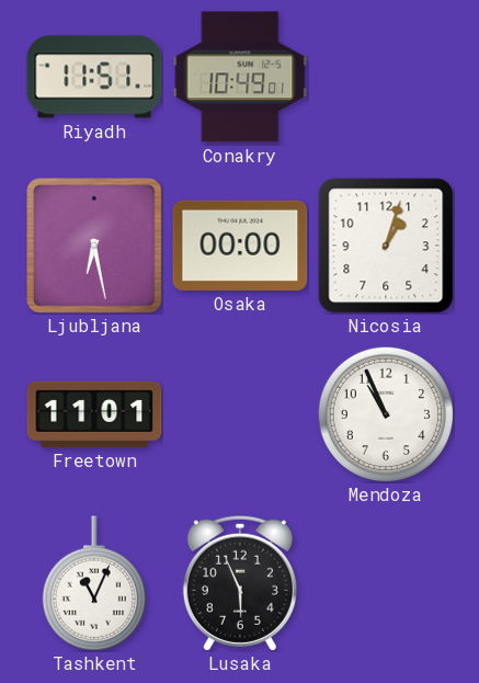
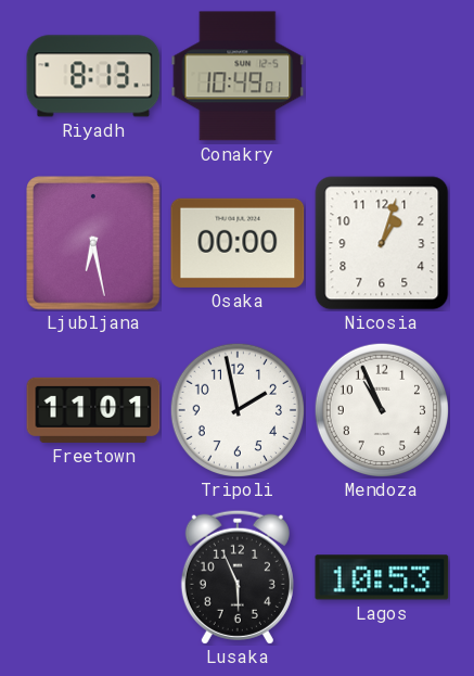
Riyadh: 11:51 -> 8:13
Tripoli: none -> 1:58
Tashkent: 11:04 -> none
Lagos: none -> 10:53
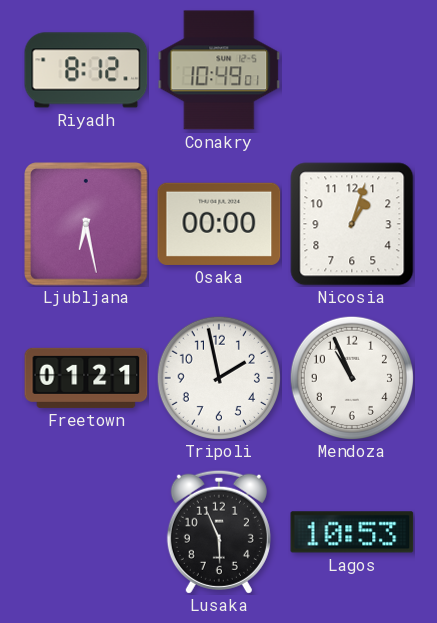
Riyadh: 8:13 -> 8:12
Freetown: 11:01 -> 01:21
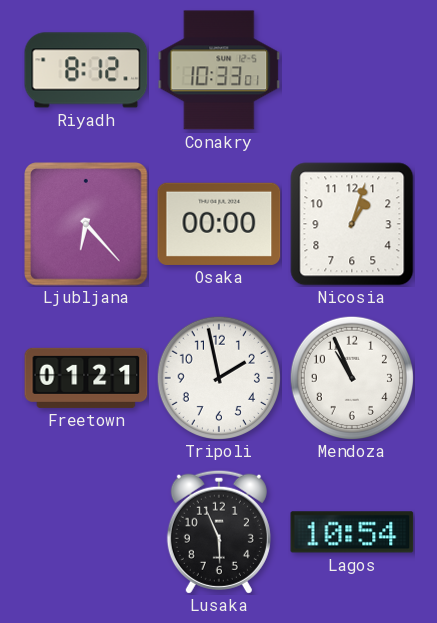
Conakry: 10:49 -> 10:33
Ljubljana: 6:28 -> 6:23
Lagos: 10:53 -> 10:54
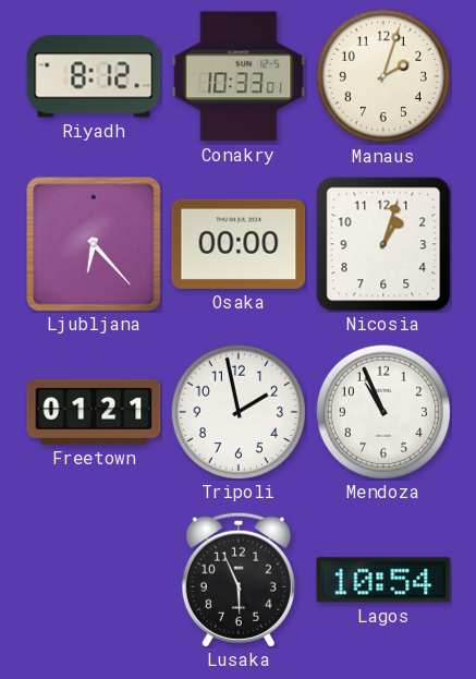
Manaus: none -> 2:03
